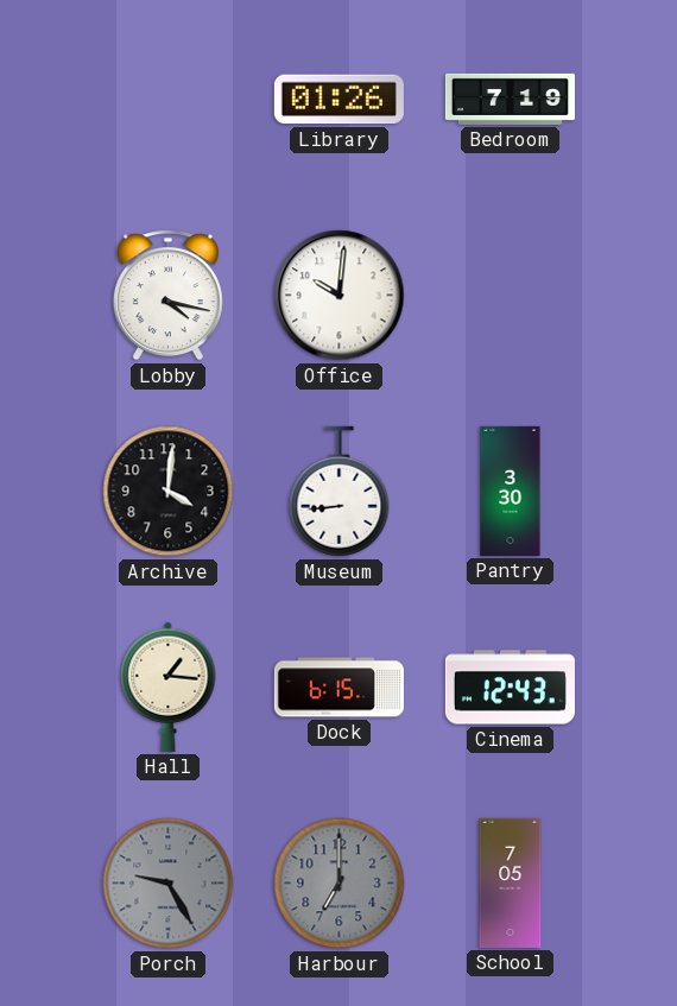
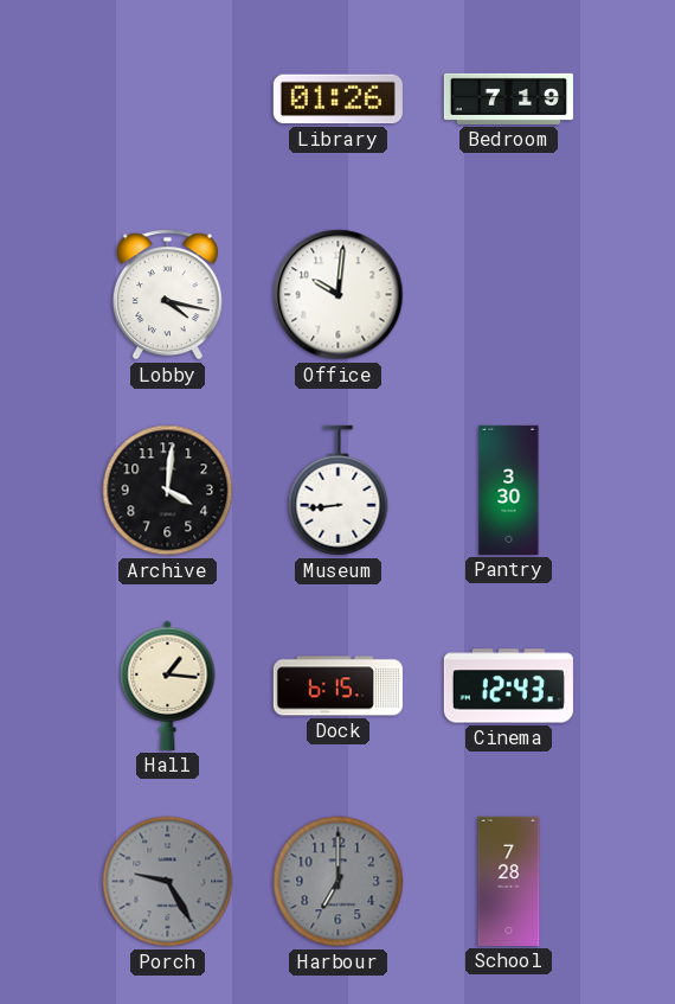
School: 7:05 -> 7:28
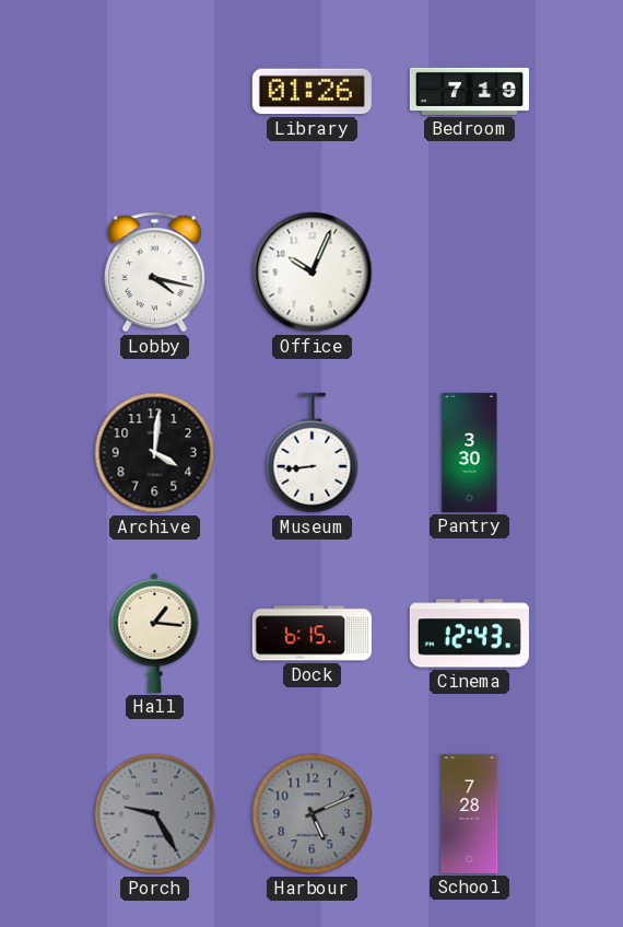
Office: 10:01 -> 10:04
Harbour: 7:00 -> 5:11
